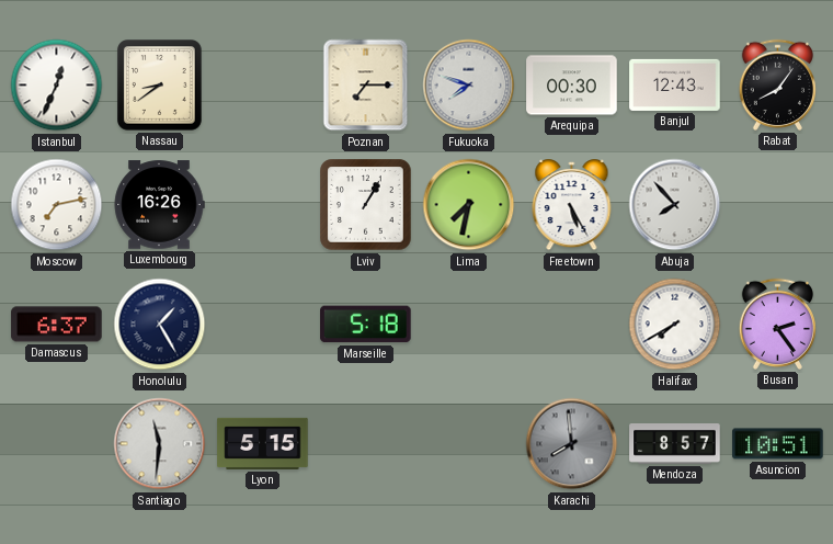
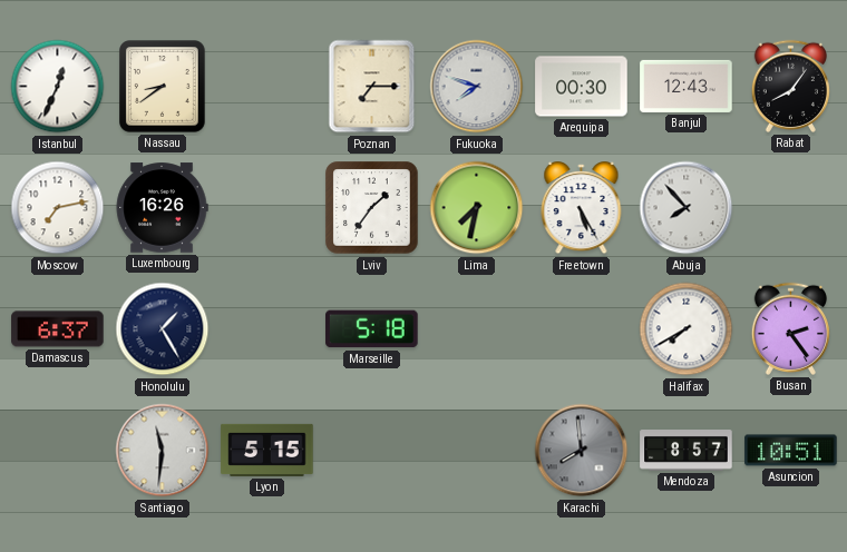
Lviv: 1:05 -> 1:36
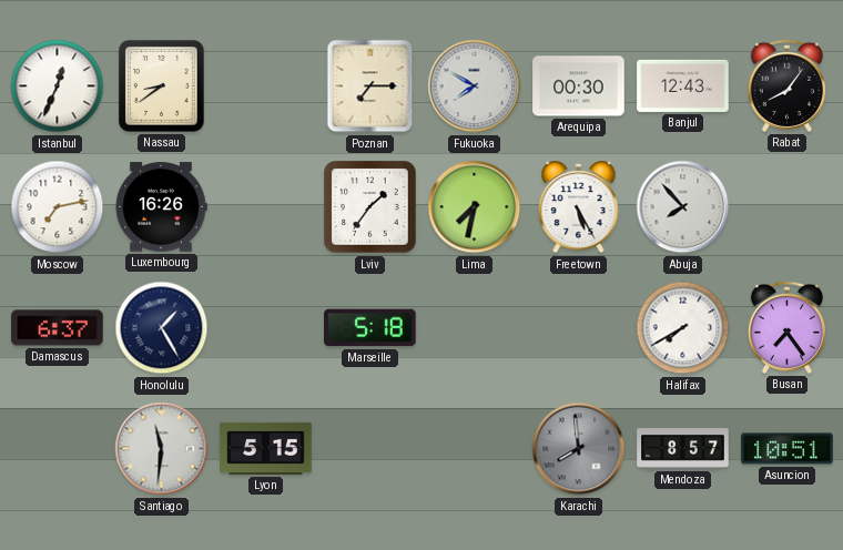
Fukuoka: 7:48 -> 7:50
Busan: 2:24 -> 7:24
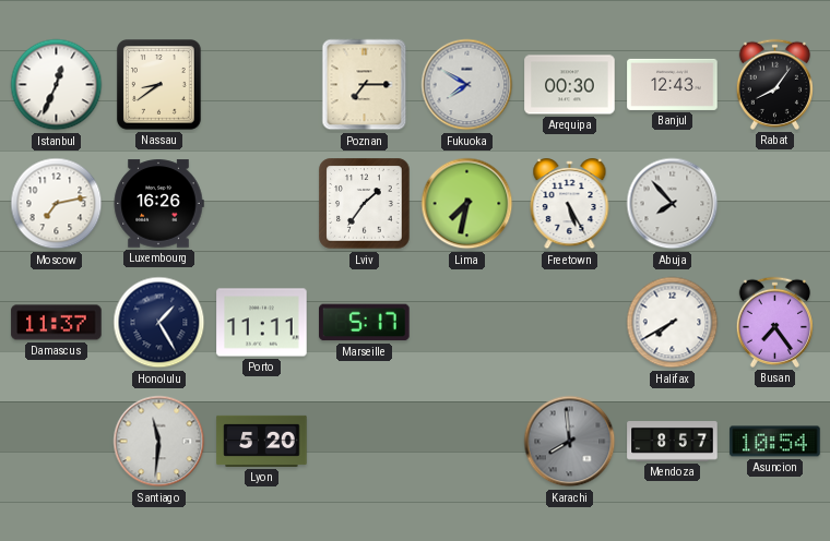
Damascus: 6:37 -> 11:37
Porto: none -> 11:11
Marseille: 5:18 -> 5:17
Lyon: 5:15 -> 5:20
Asuncion: 10:51 -> 10:54
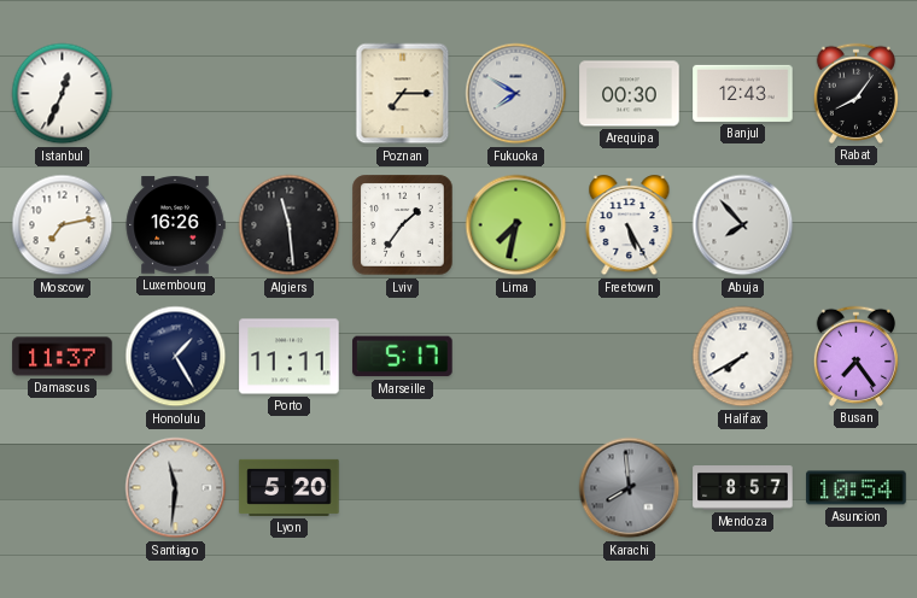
Nassau: 8:39 -> none
Algiers: none -> 11:29
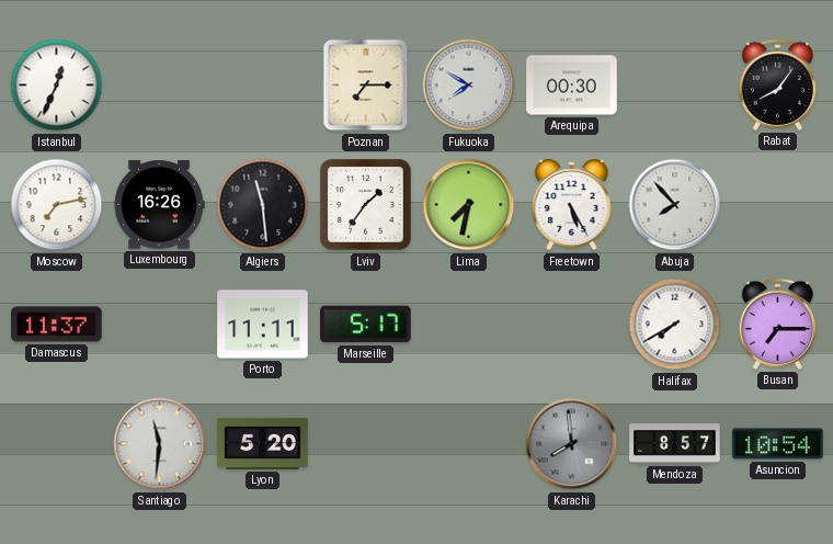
Banjul: 12:43 -> none
Honolulu: 1:25 -> none
Busan: 7:24 -> 7:15
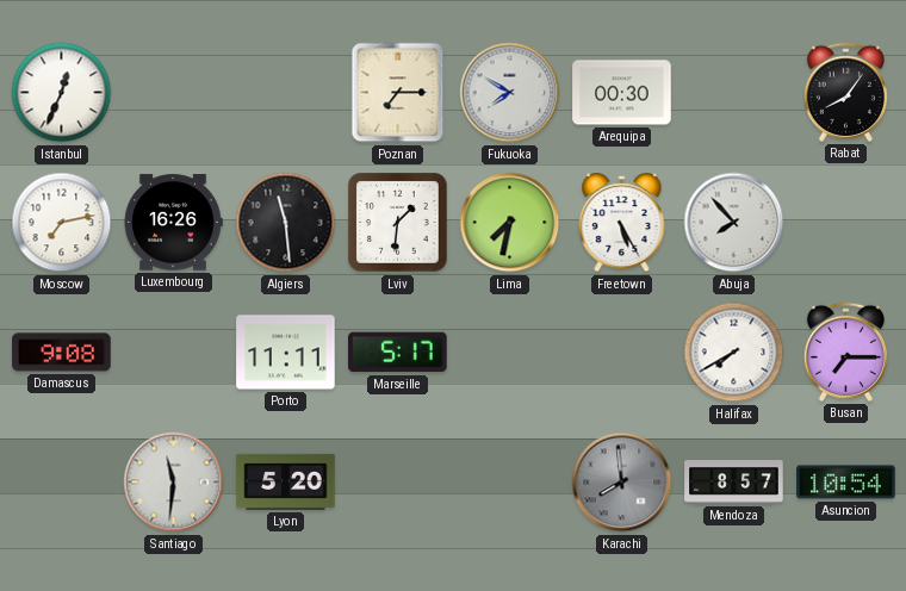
Lviv: 1:36 -> 1:31
Damascus: 11:37 -> 9:08
